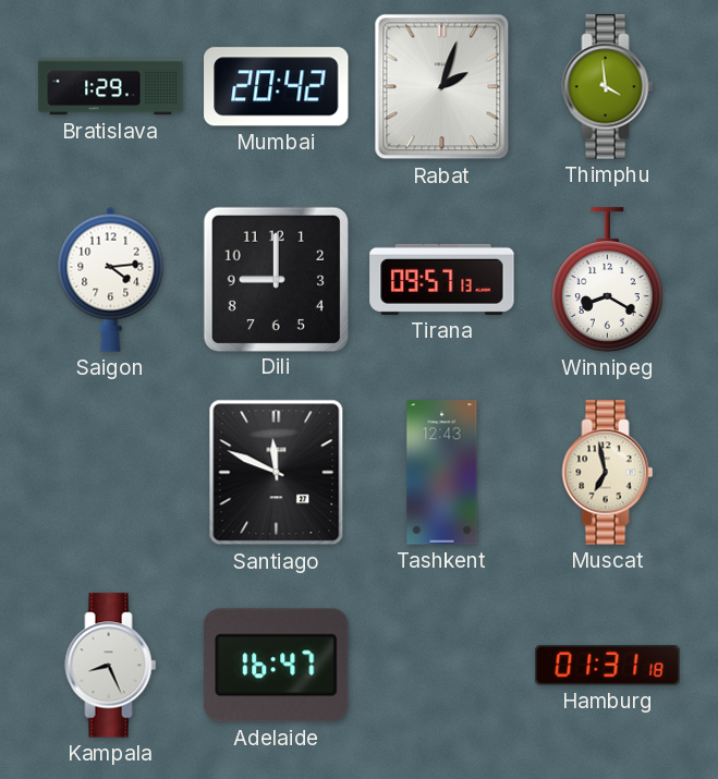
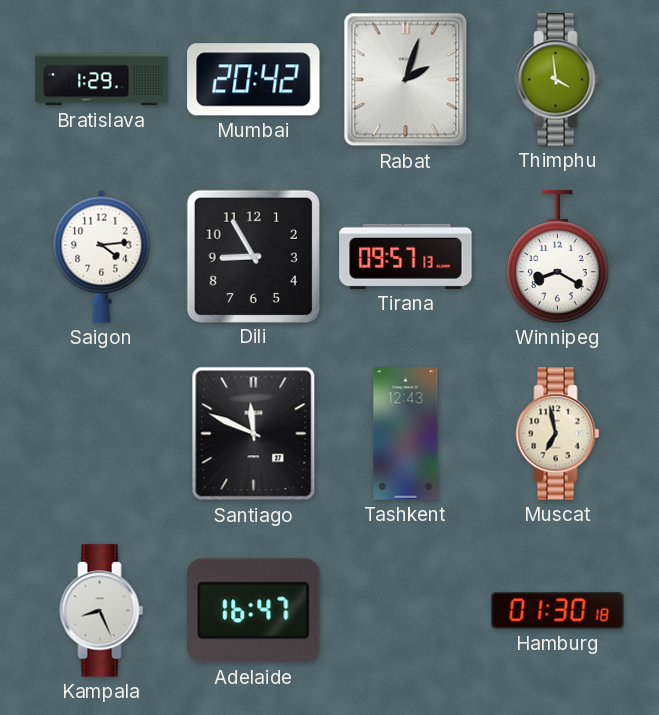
Dili: 9:00 -> 8:55
Hamburg: 01:31 -> 01:30
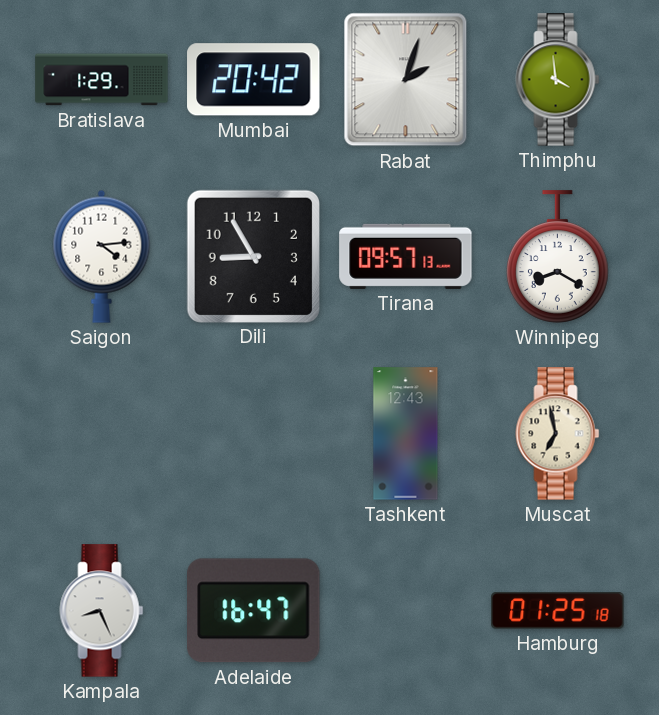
Santiago: 11:49 -> none
Hamburg: 01:30 -> 01:25
